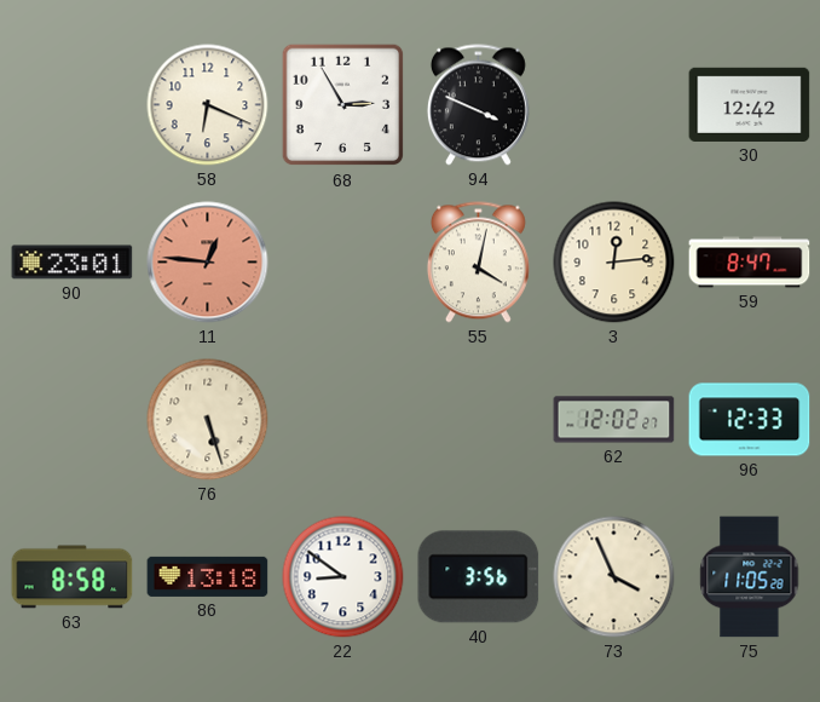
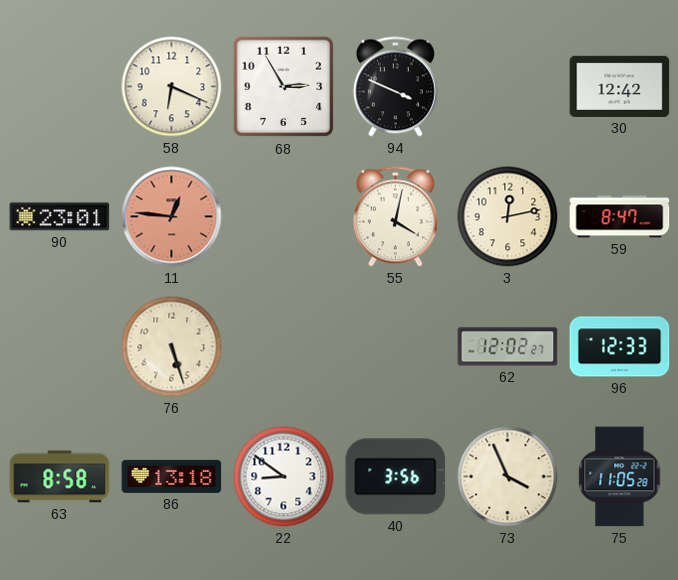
3: 12:14 -> 12:13
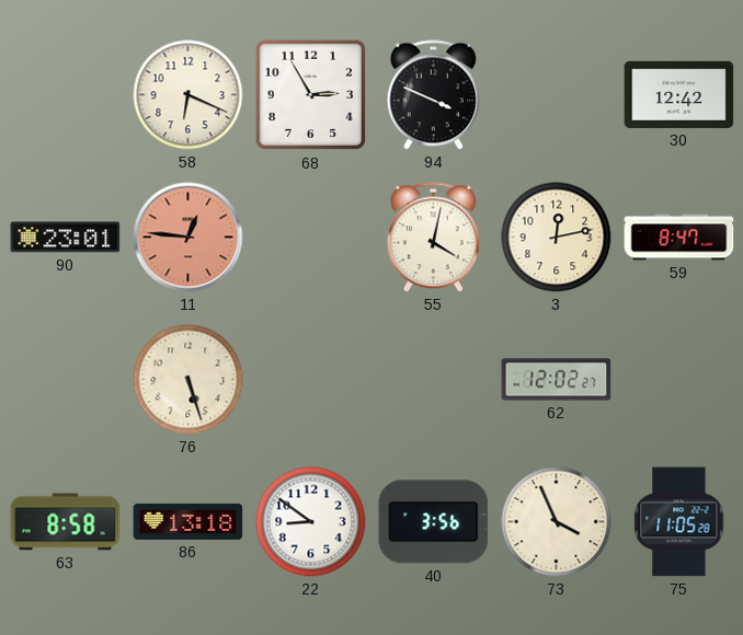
96: 12:33 -> none
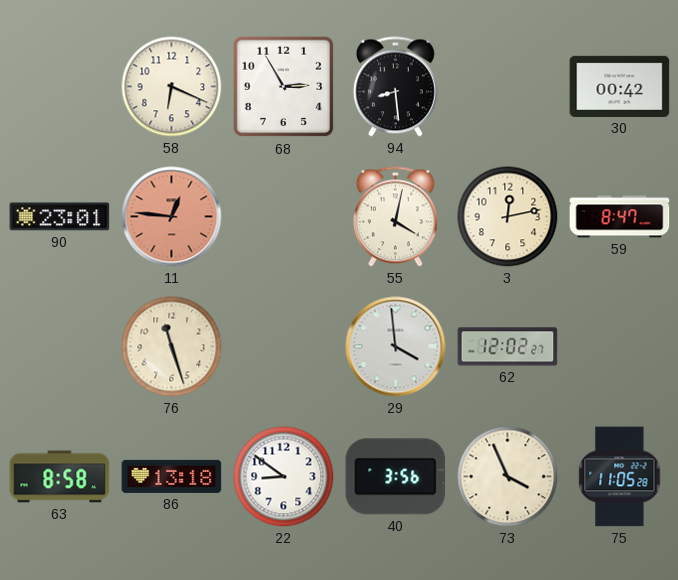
94: 3:49 -> 8:29
30: 12:42 -> 00:42
76: 5:27 -> 11:27
29: none -> 3:59
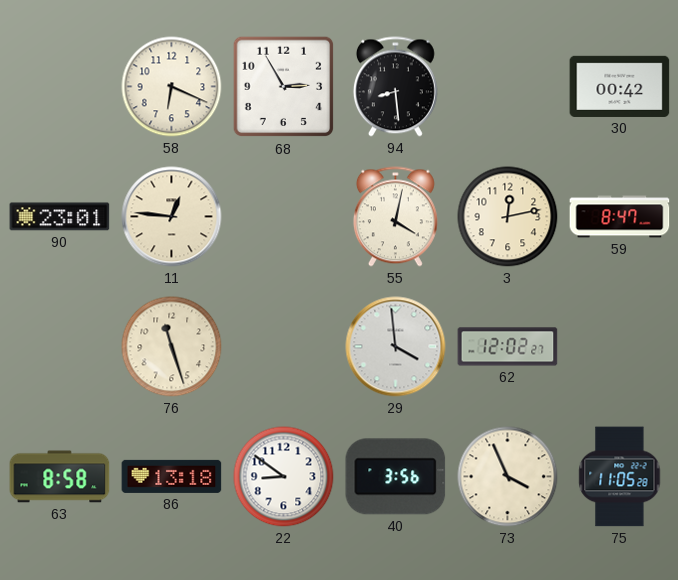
11 dial: salmon -> cream
